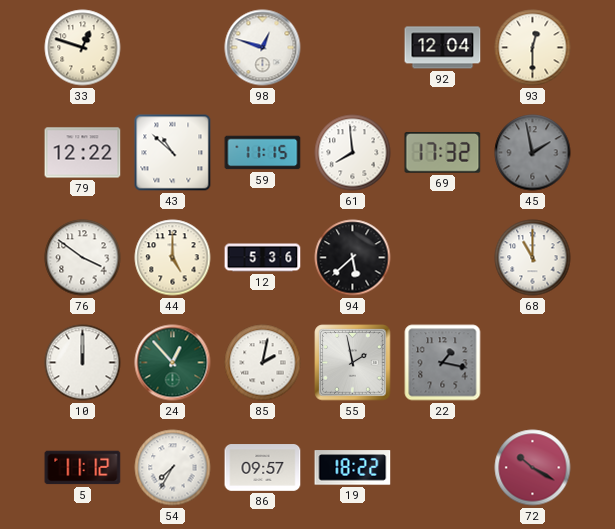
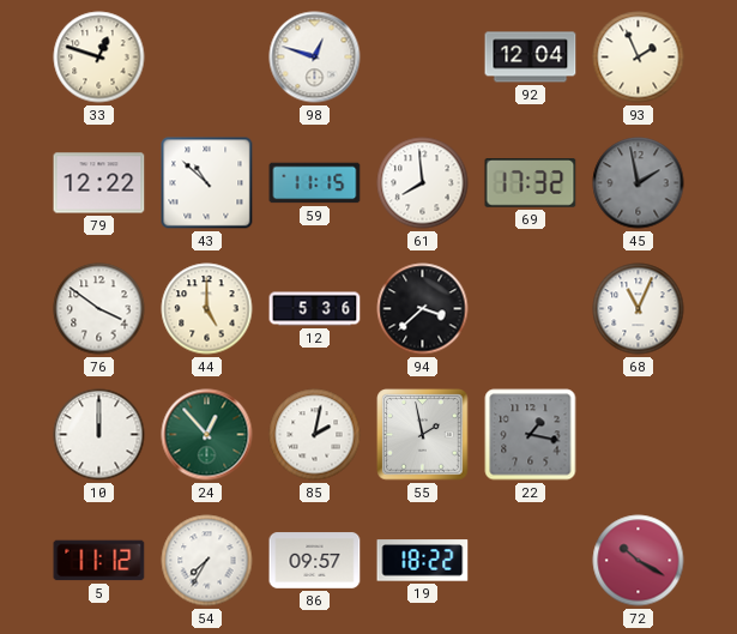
93: 12:30 -> 1:56
94: 5:38 -> 3:38
68: 11:00 -> 11:04
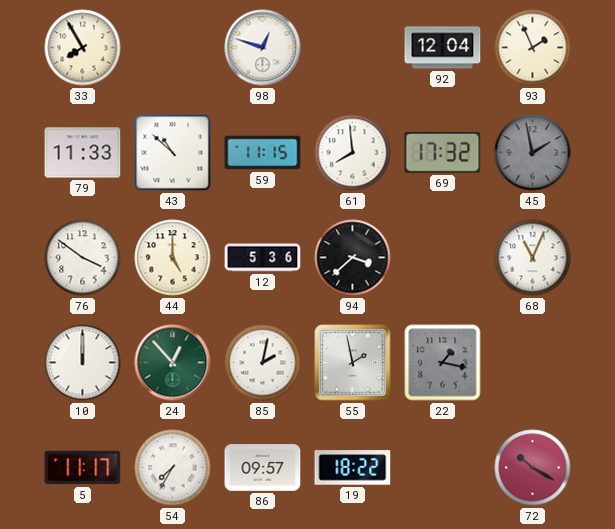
33: 12:48 -> 7:55
79: 12:22 -> 11:33
5: 11:12 -> 11:17
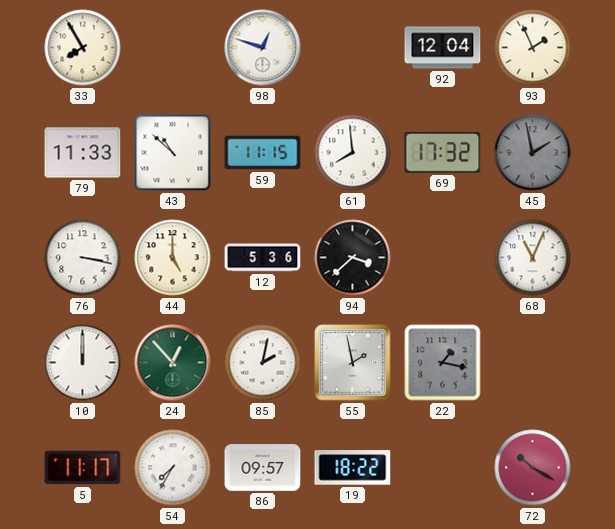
76: 3:51 -> 3:17
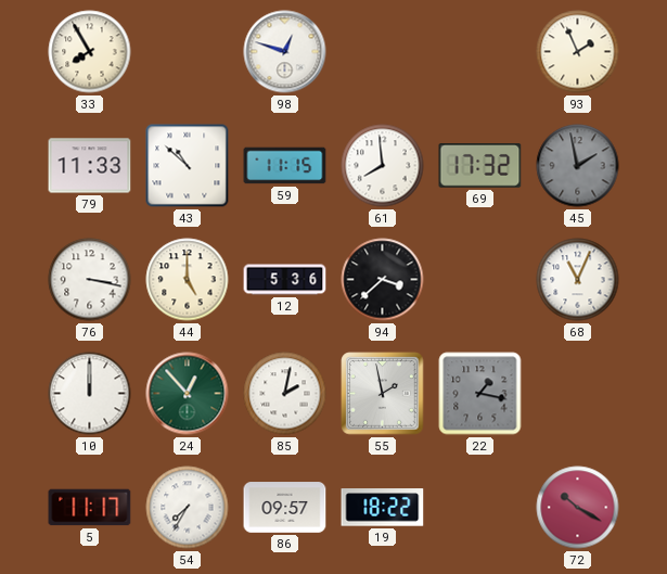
92: 12:04 -> none
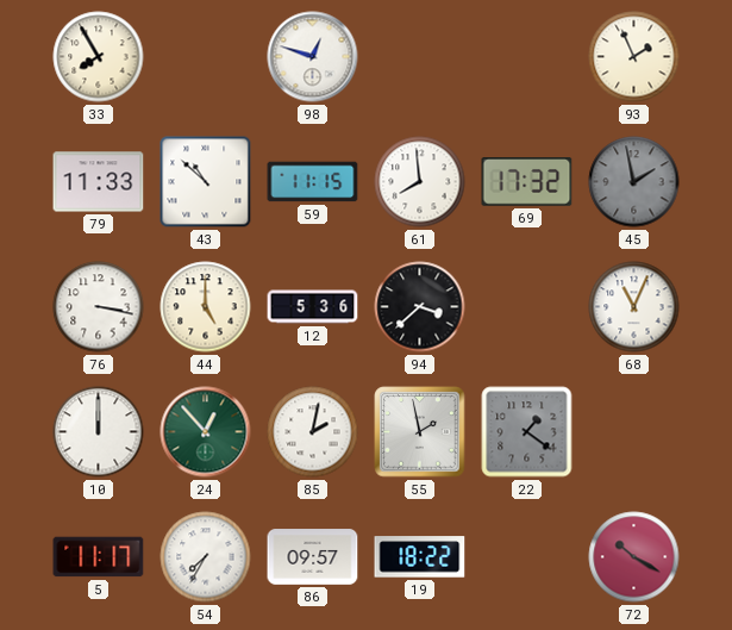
22: 1:17 -> 1:21
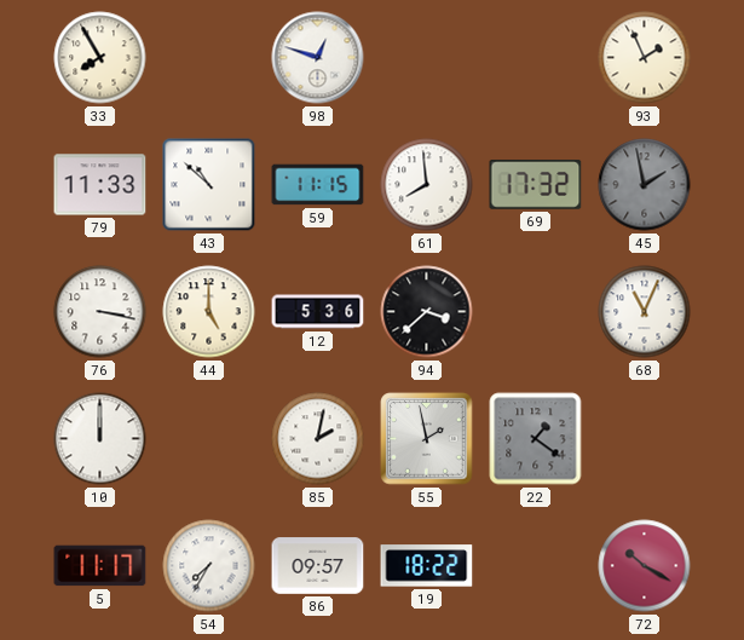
24: 12:53 -> none
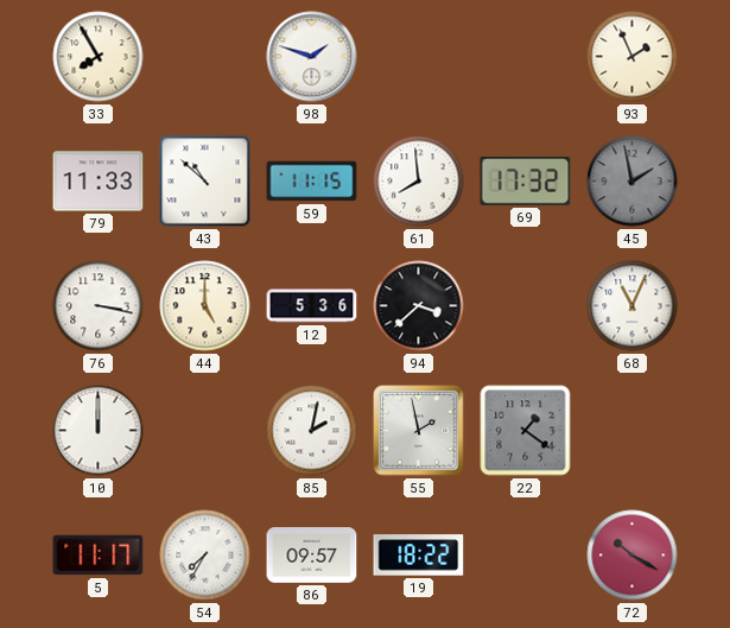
98: 12:48 -> 1:48
